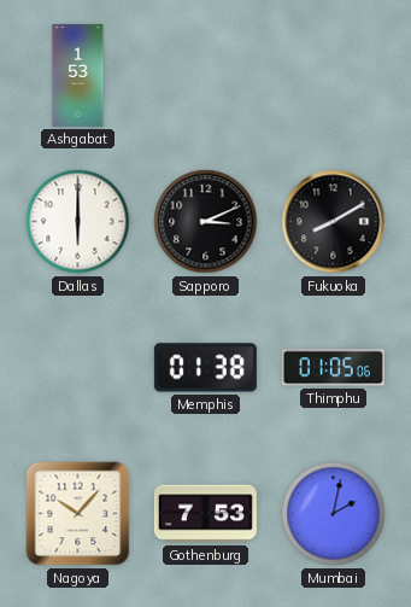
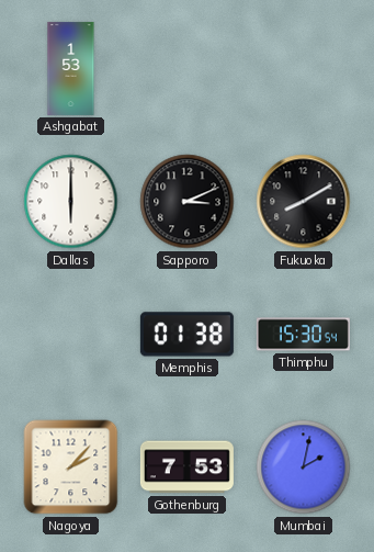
Thimphu: 01:05 -> 15:30
Nagoya: 10:07 -> 2:07
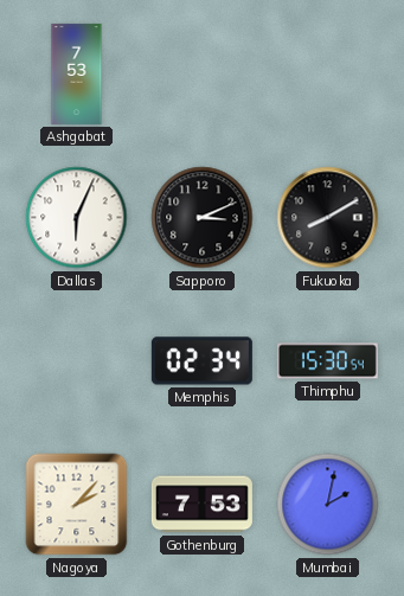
Ashgabat: 1:53 -> 7:53
Dallas: 6:00 -> 6:04
Memphis: 01:38 -> 02:34
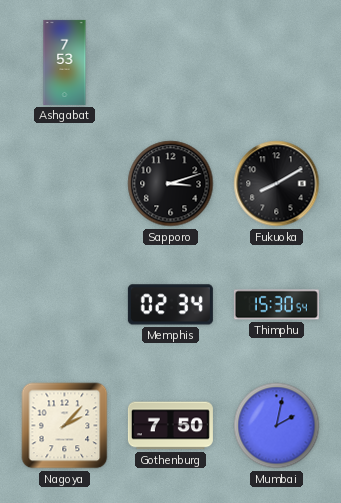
Dallas: 6:04 -> none
Sapporo: 3:11 -> 3:12
Gothenburg: 7:53 -> 7:50
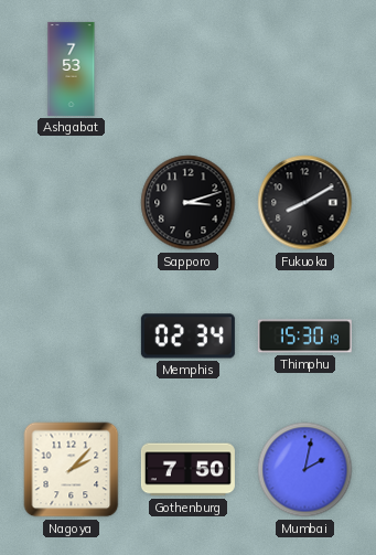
Thimphu: 15:30:54 -> 15:30:19
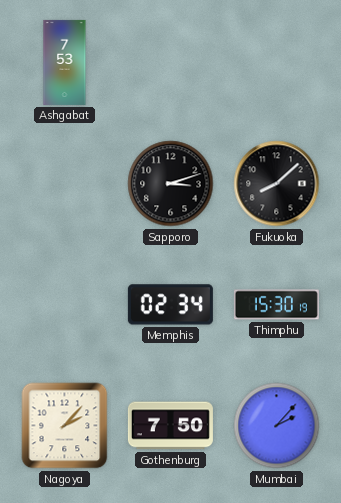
Fukuoka: 8:10 -> 8:08
Mumbai: 2:02 -> 2:07
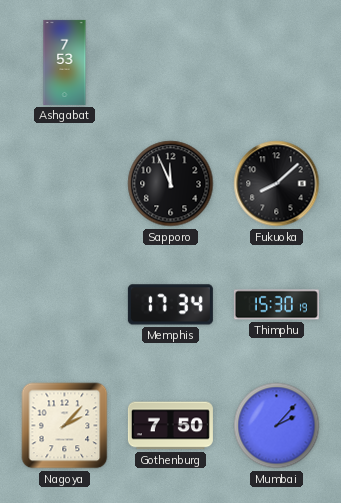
Sapporo: 3:12 -> 11:56
Memphis: 02:34 -> 17:34
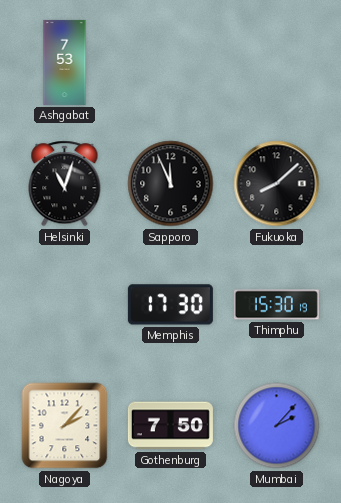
Helsinki: none -> 11:03
Memphis: 17:34 -> 17:30
